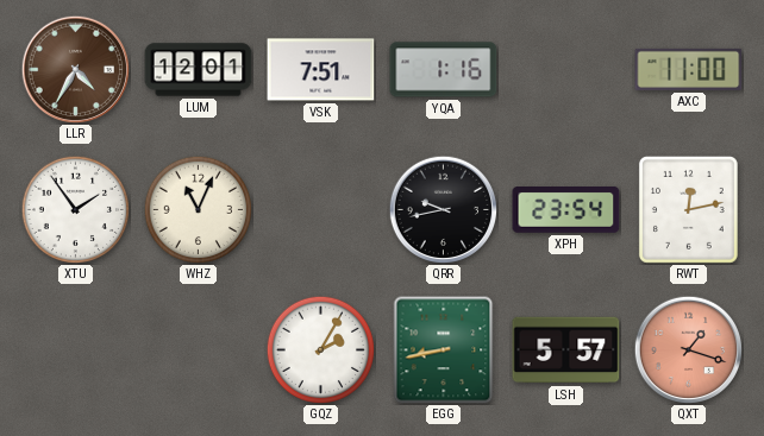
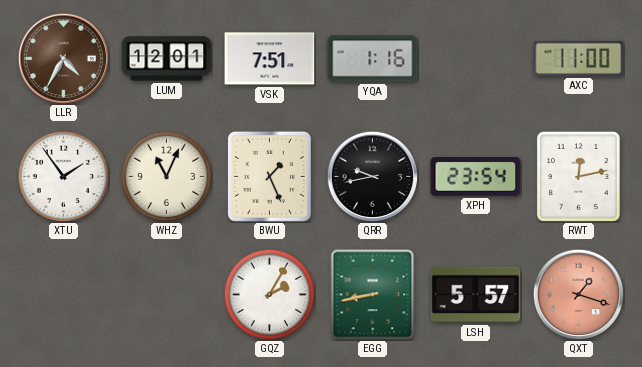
BWU: none -> 1:26
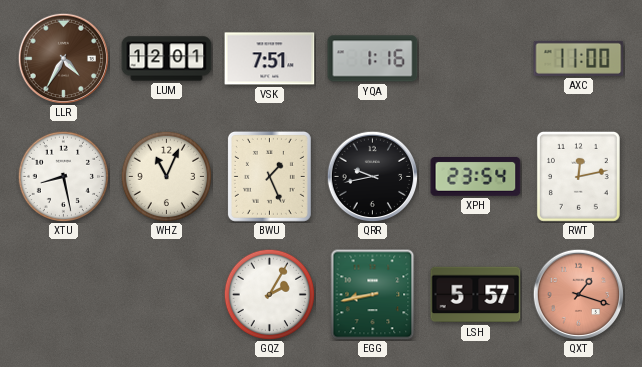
XTU: 1:54 -> 8:28
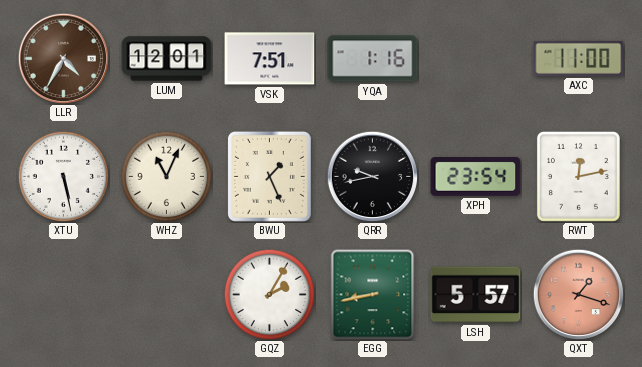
XTU: 8:28 -> 5:28
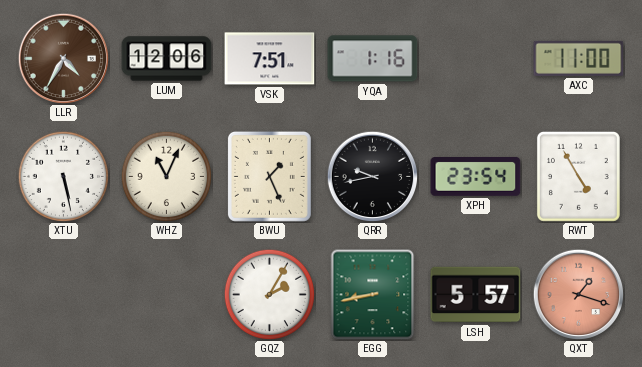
LUM: 12:01 -> 12:06
RWT: 12:13 -> 4:55
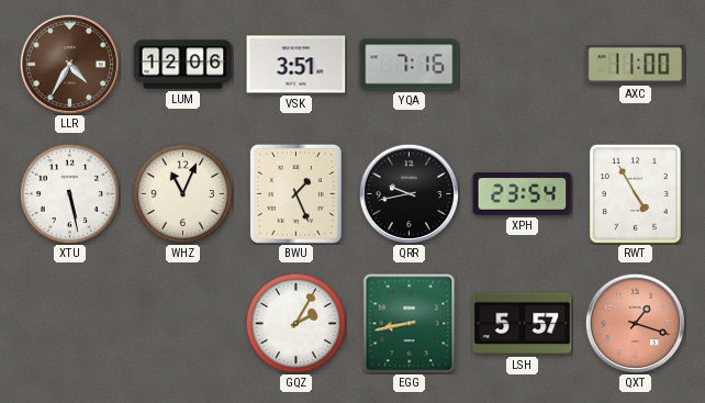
VSK: 7:51 -> 3:51
YQA: 1:16 -> 7:16
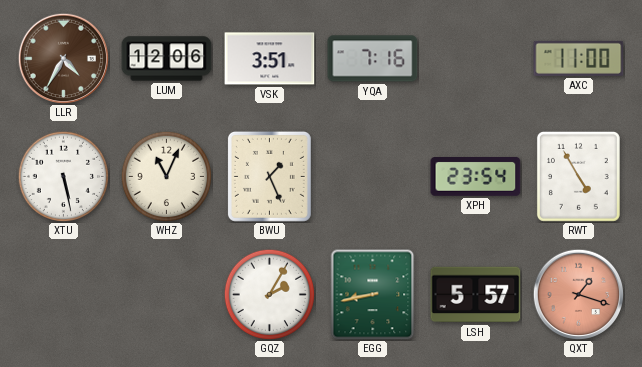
QRR: 9:43 -> none
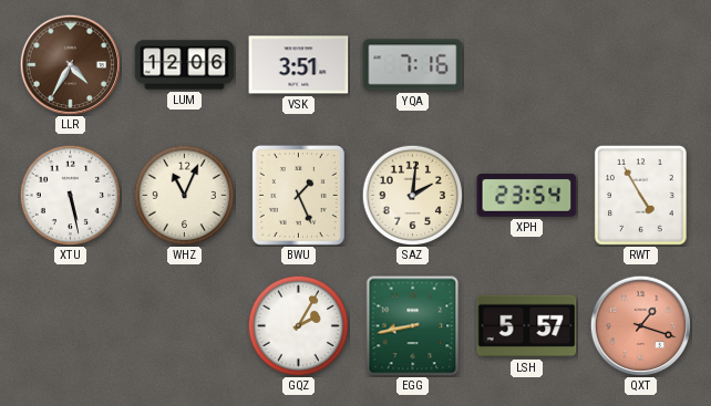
AXC: 11:00 -> none
SAZ: none -> 2:01
